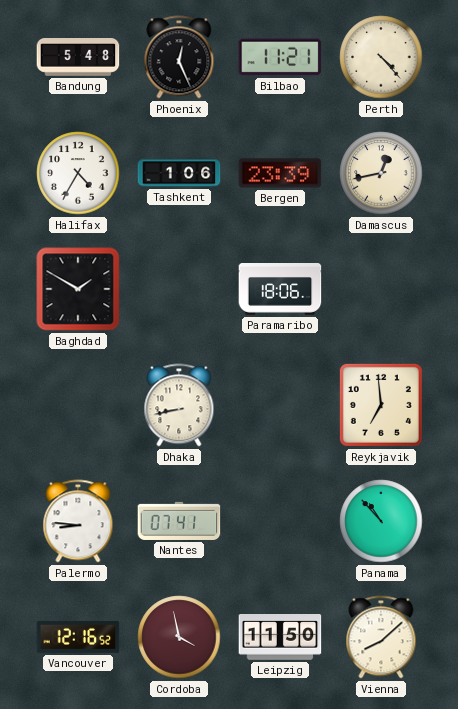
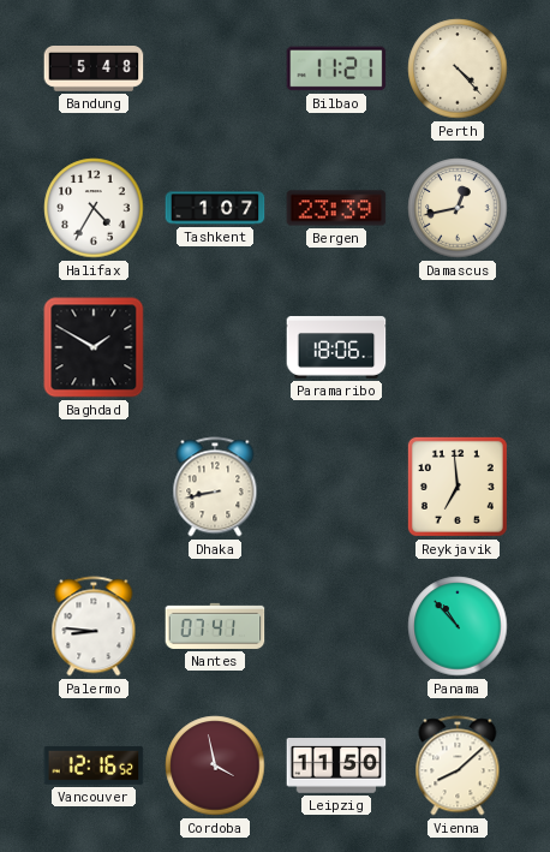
Phoenix: 12:26 -> none
Tashkent: 1:06 -> 1:07
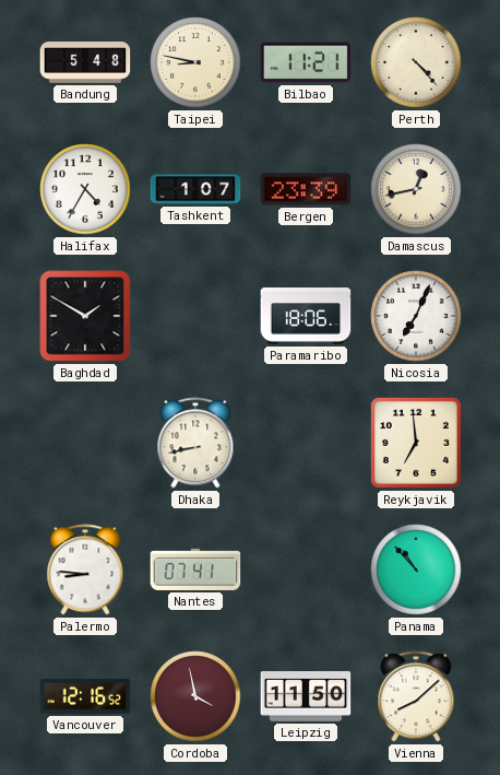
Taipei: none -> 8:47
Nicosia: none -> 7:04
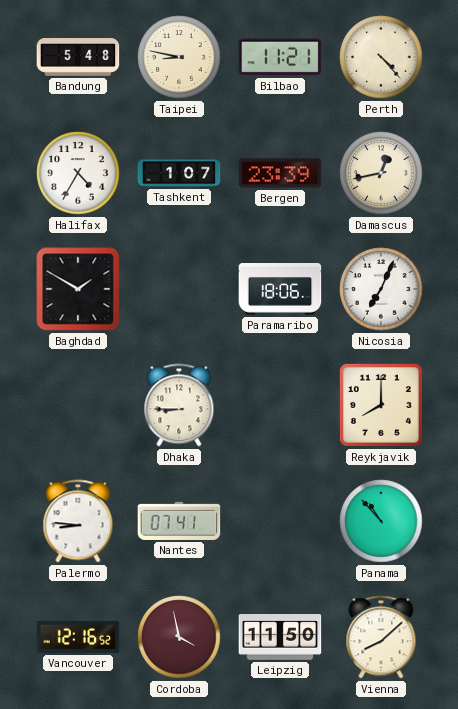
Dhaka: 8:43 -> 8:45
Reykjavik: 6:59 -> 8:00
